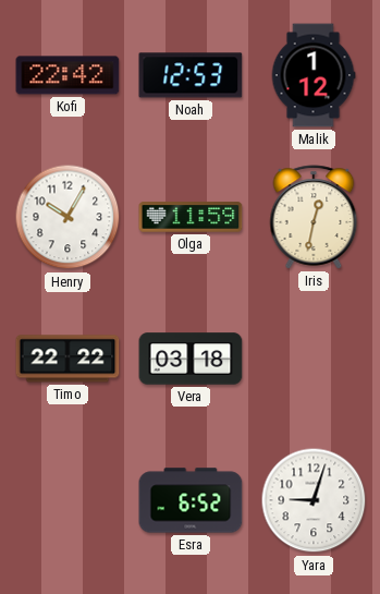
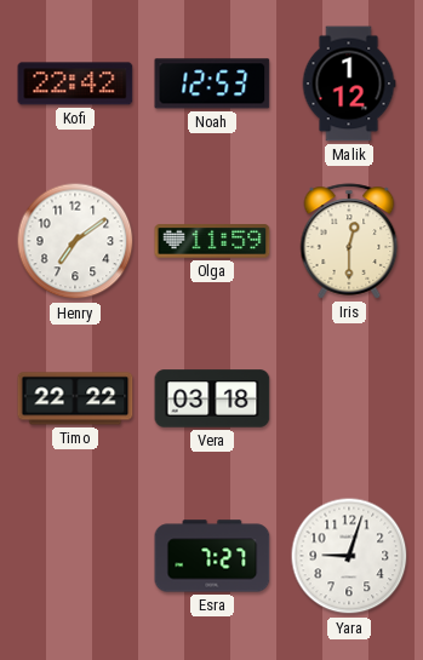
Henry: 10:05 -> 7:09
Iris: 12:32 -> 12:30
Esra: 6:52 -> 7:27
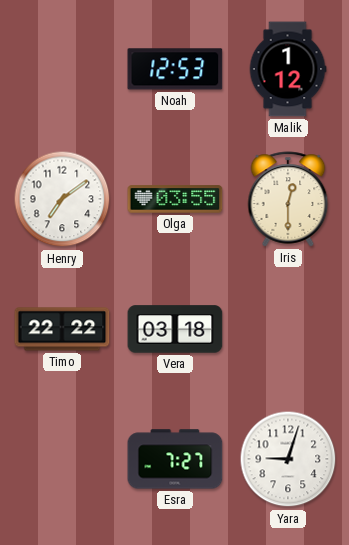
Kofi: 22:42 -> none
Olga: 11:59 -> 03:55
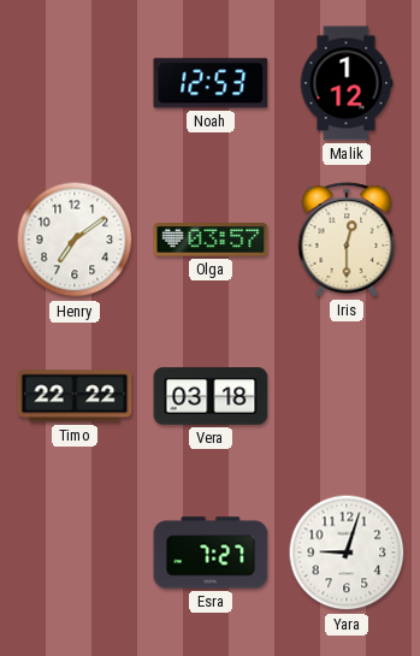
Olga: 03:55 -> 03:57
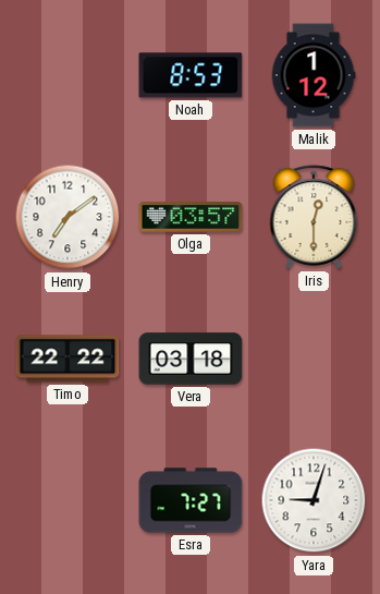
Noah: 12:53 -> 8:53
